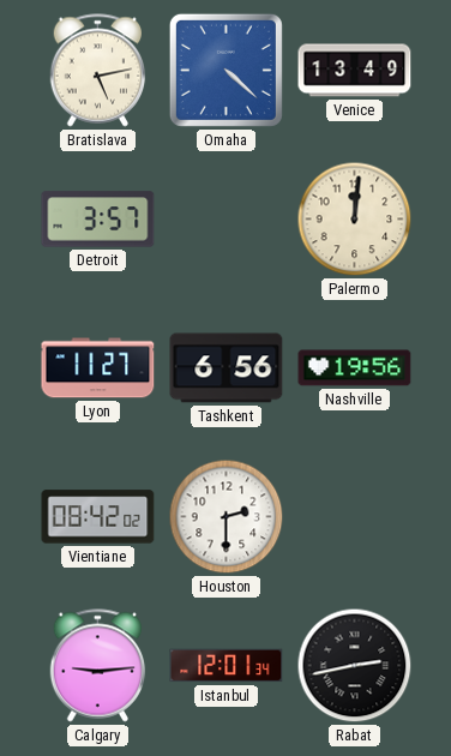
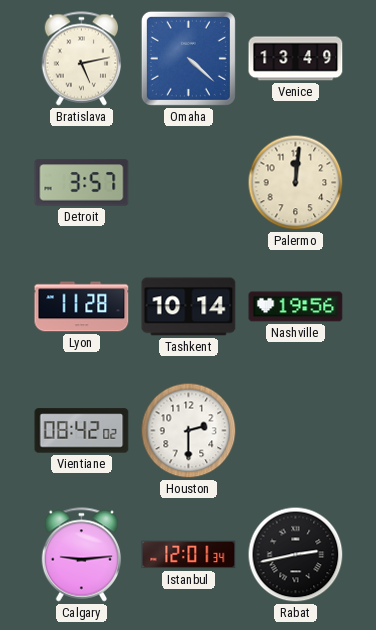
Lyon: 11:27 -> 11:28
Tashkent: 6:56 -> 10:14
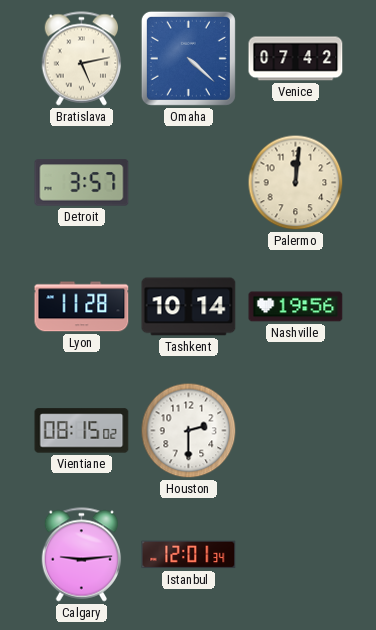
Venice: 13:49 -> 07:42
Vientiane: 08:42 -> 08:15
Rabat: 2:43 -> none
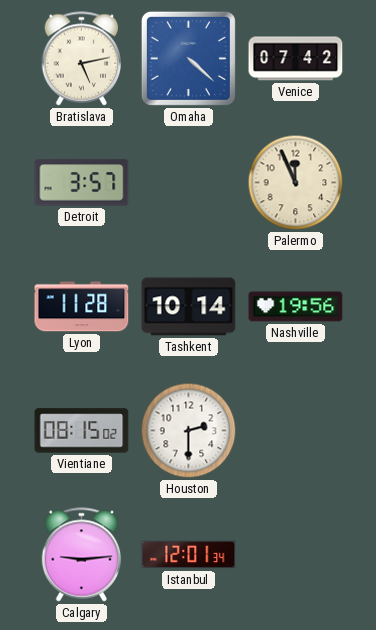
Palermo: 12:01 -> 11:56
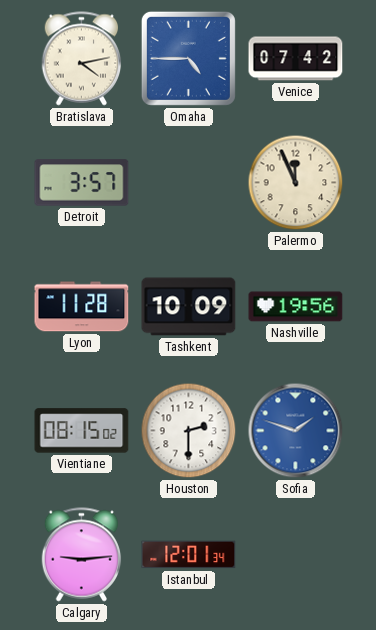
Bratislava: 5:13 -> 4:13
Omaha: 4:22 -> 4:45
Tashkent: 10:14 -> 10:09
Sofia: none -> 1:48
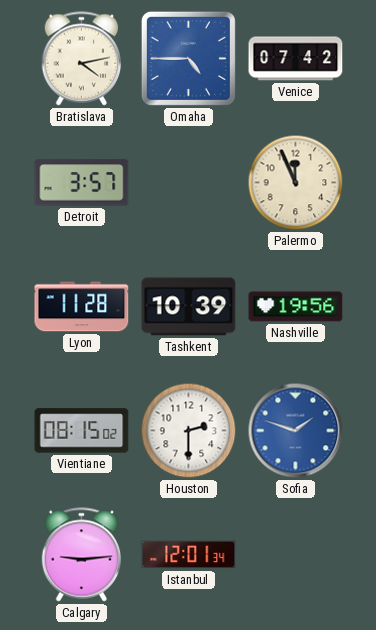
Tashkent: 10:09 -> 10:39
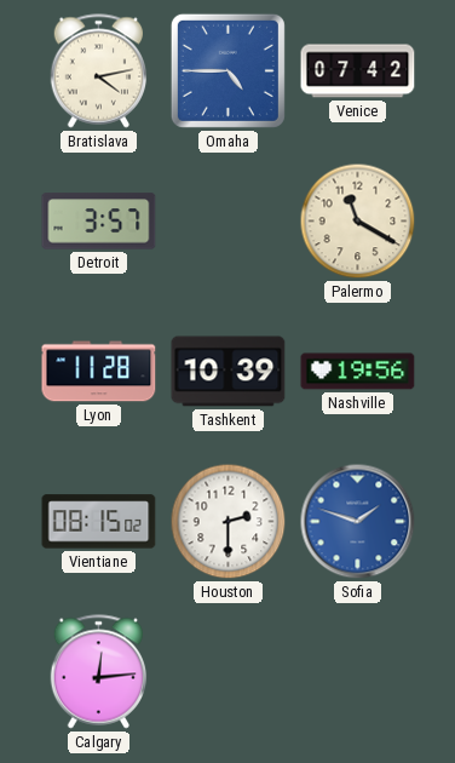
Palermo: 11:56 -> 11:20
Calgary: 9:14 -> 12:14
Istanbul: 12:01 -> none
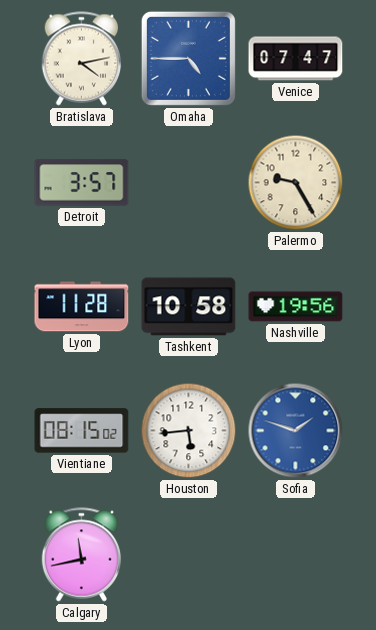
Venice: 07:42 -> 07:47
Palermo: 11:20 -> 9:25
Tashkent: 10:39 -> 10:58
Houston: 2:30 -> 5:44
Calgary: 12:14 -> 11:43
